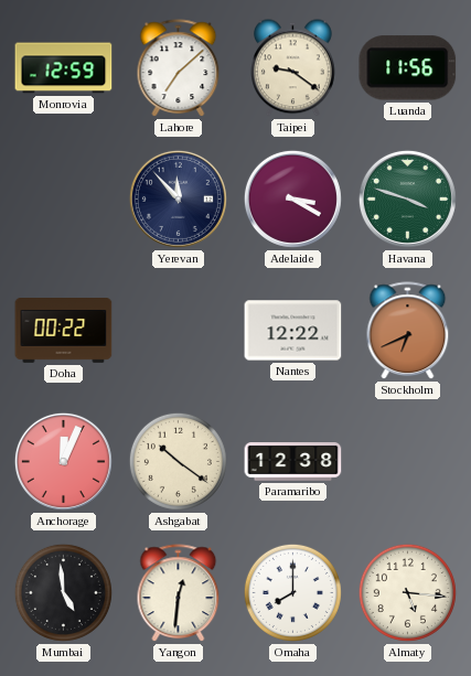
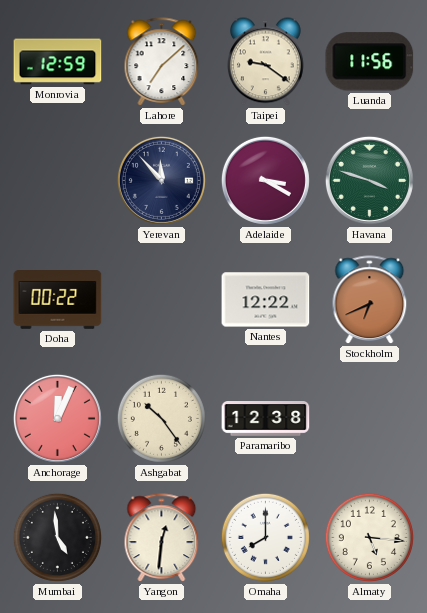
Ashgabat: 10:21 -> 10:24
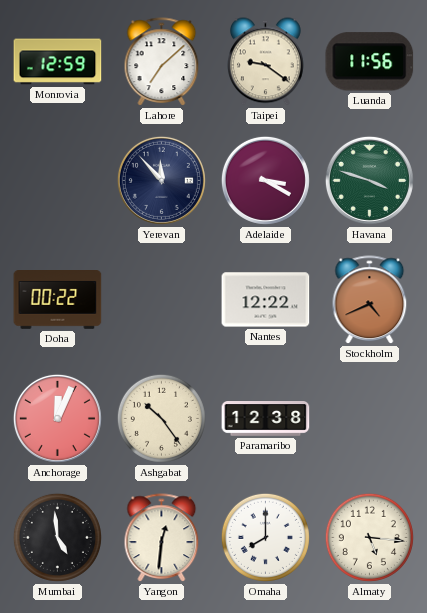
Stockholm: 6:41 -> 4:41
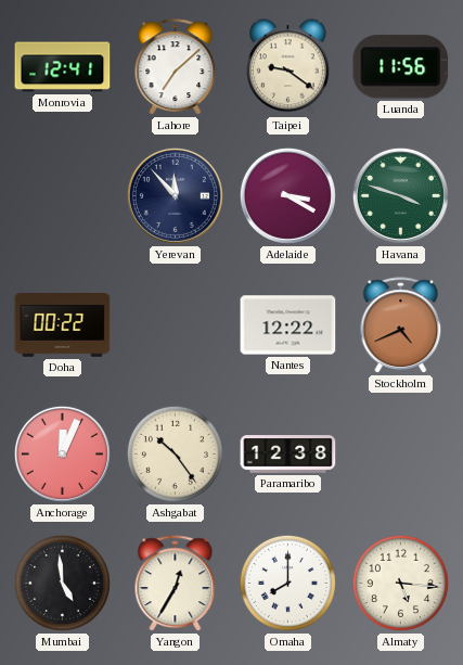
Monrovia: 12:59 -> 12:41
Yangon: 12:31 -> 12:35
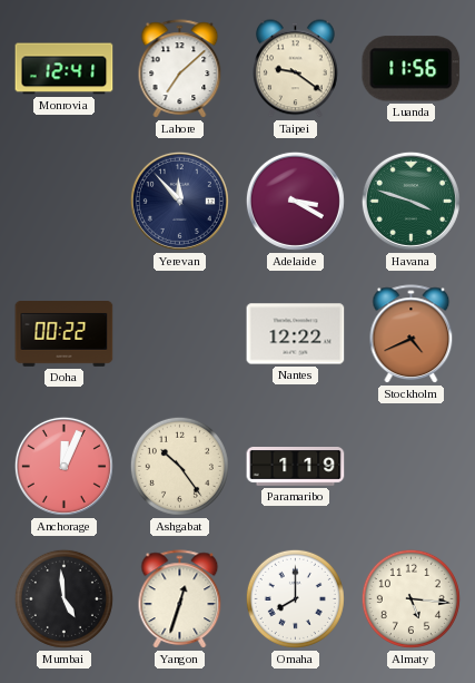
Paramaribo: 12:38 -> 1:19
Yangon: 12:35 -> 12:33
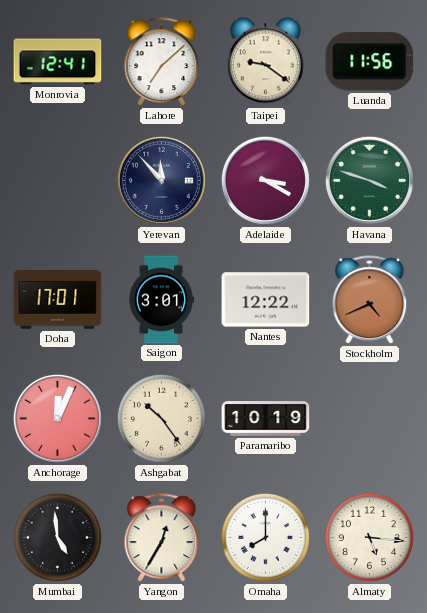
Doha: 00:22 -> 17:01
Saigon: none -> 3:01
Paramaribo: 1:19 -> 10:19
Yangon: 12:33 -> 12:35
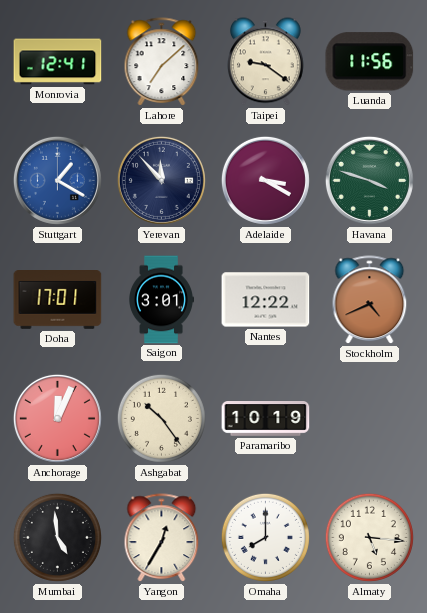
Stuttgart: none -> 1:20
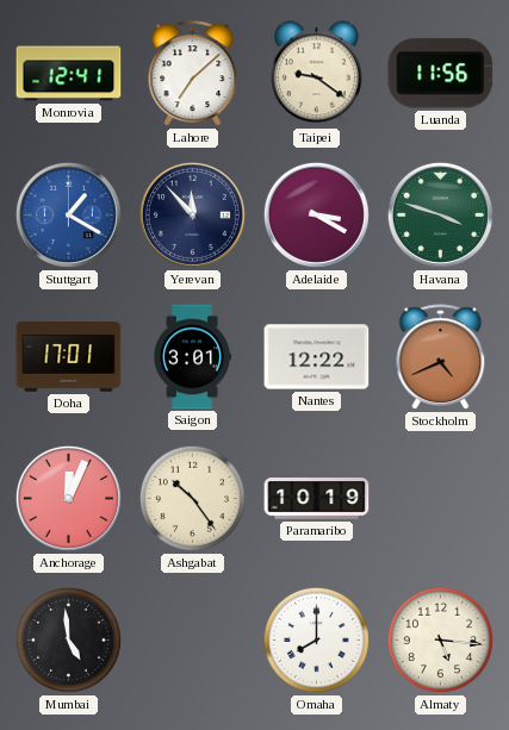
Yangon: 12:35 -> none
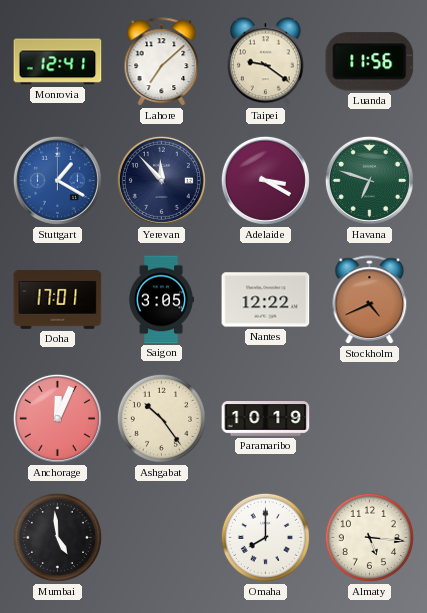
Havana: 3:48 -> 6:48
Saigon: 3:01 -> 3:05
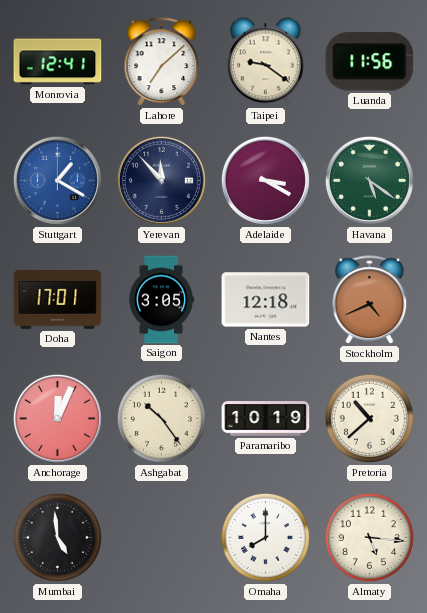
Havana: 6:48 -> 5:21
Nantes: 12:22 -> 12:18
Pretoria: none -> 10:38
